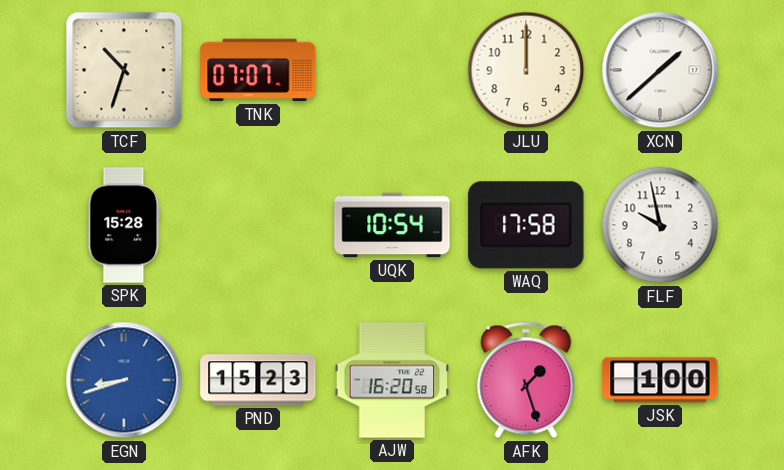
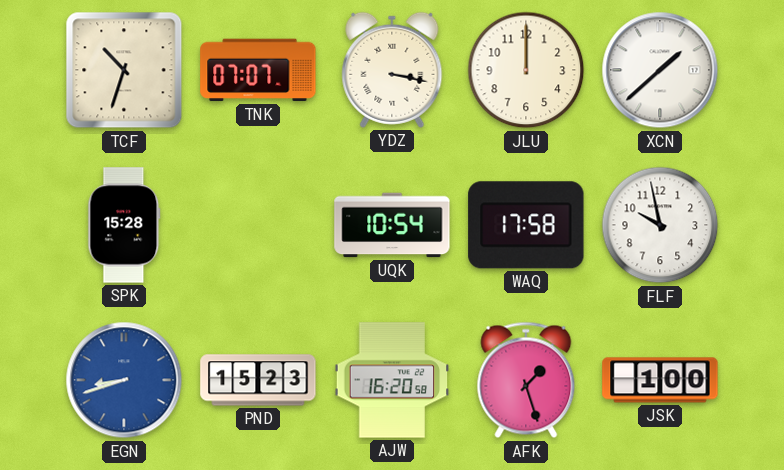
YDZ: none -> 3:17
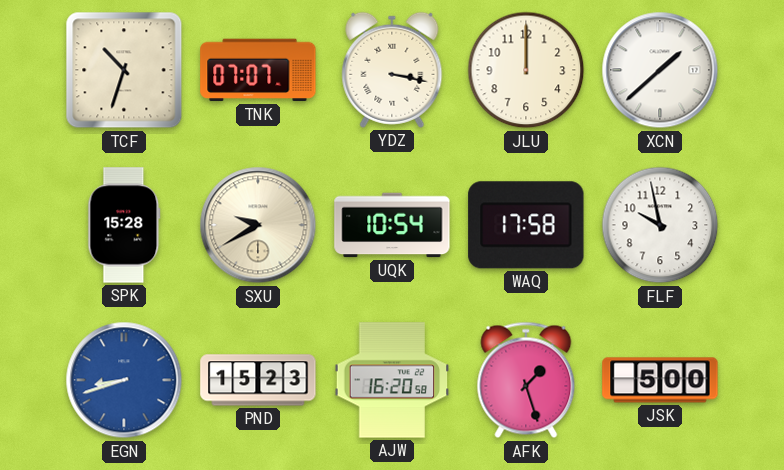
SXU: none -> 9:40
JSK: 1:00 -> 5:00
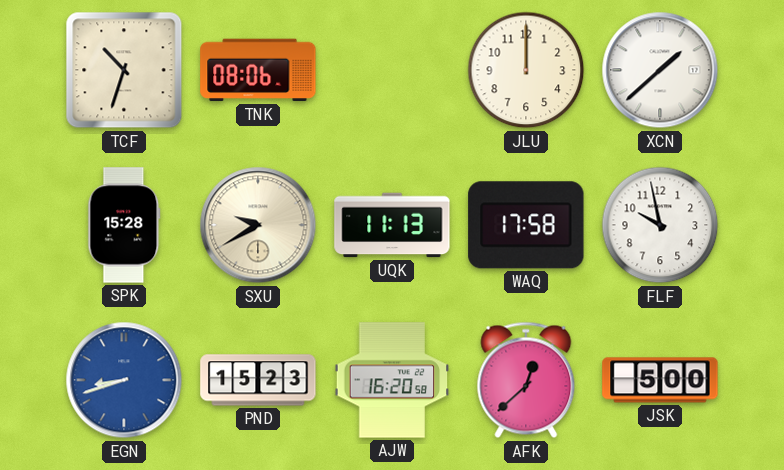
TNK: 07:07 -> 08:06
YDZ: 3:17 -> none
UQK: 10:54 -> 11:13
AFK: 1:27 -> 12:38
